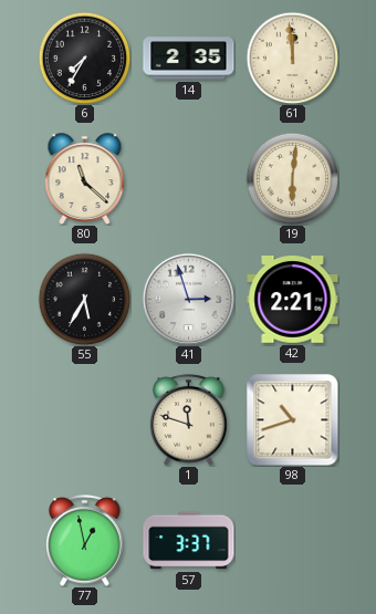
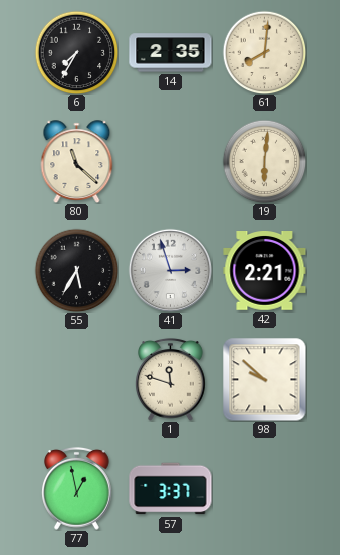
61: 11:59 -> 8:01
98: 10:42 -> 9:52
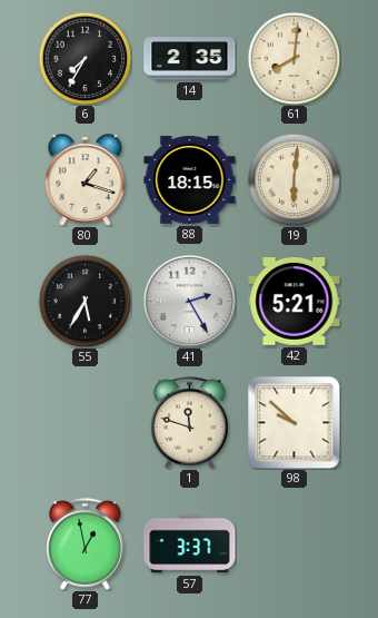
80: 11:22 -> 1:18
88: none -> 18:15
41: 2:57 -> 2:25
42: 2:21 -> 5:21
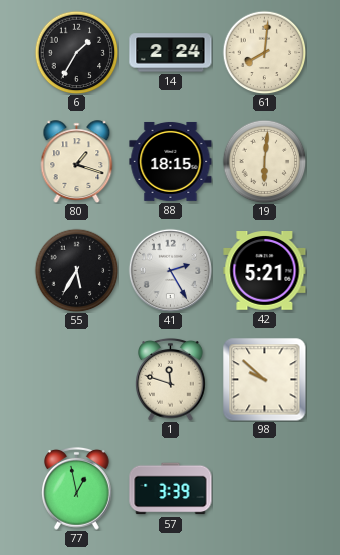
6: 7:35 -> 1:35
14: 2:35 -> 2:24
57: 3:37 -> 3:39
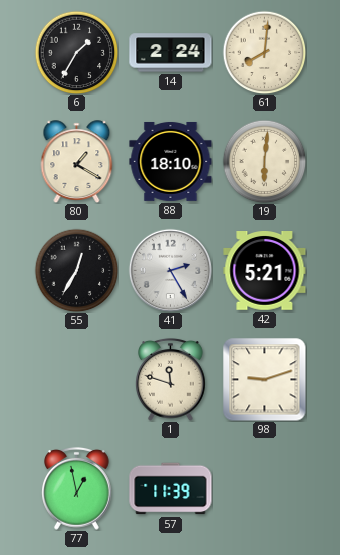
80: 1:18 -> 1:20
88: 18:15 -> 18:10
55: 5:35 -> 12:35
98: 9:52 -> 9:12
57: 3:39 -> 11:39
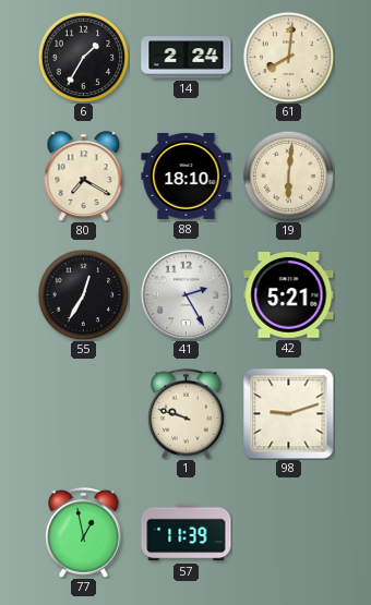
80: 1:20 -> 7:20
1: 11:48 -> 9:48
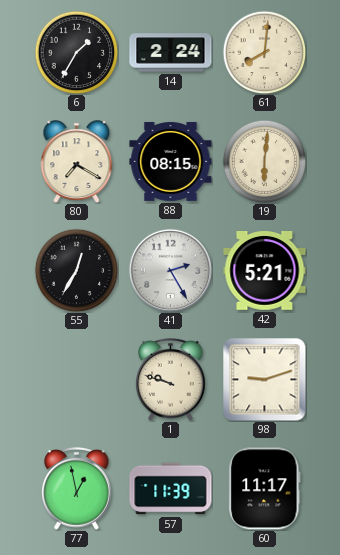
88: 18:10 -> 08:15
60: none -> 11:17
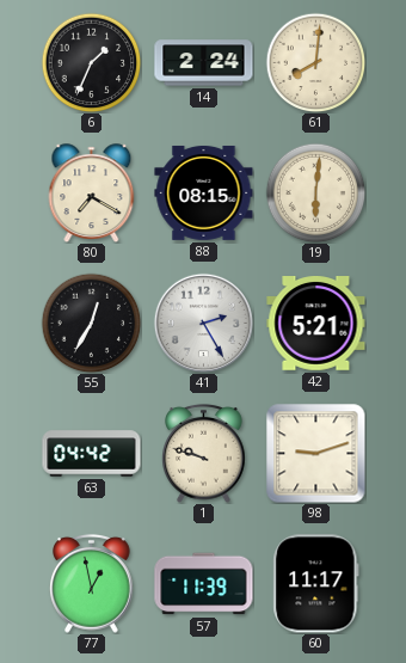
6: 1:35 -> 1:34
63: none -> 04:42
